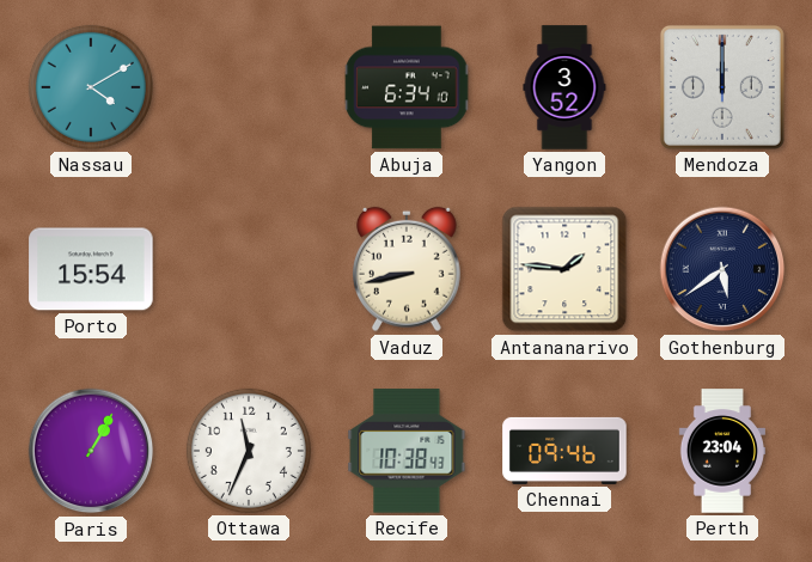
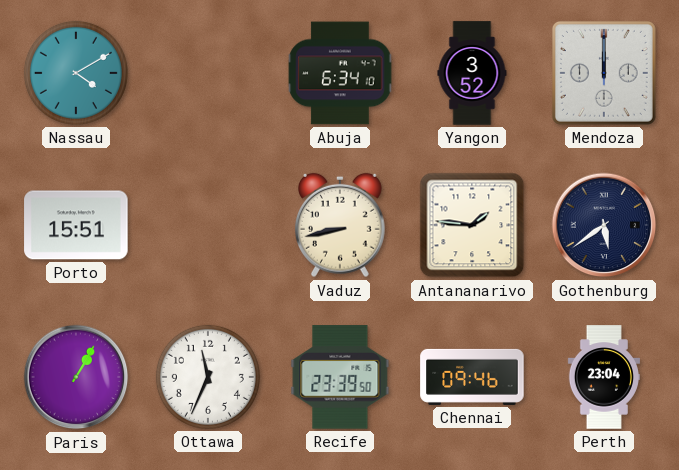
Porto: 15:54 -> 15:51
Recife: 10:38 -> 23:39
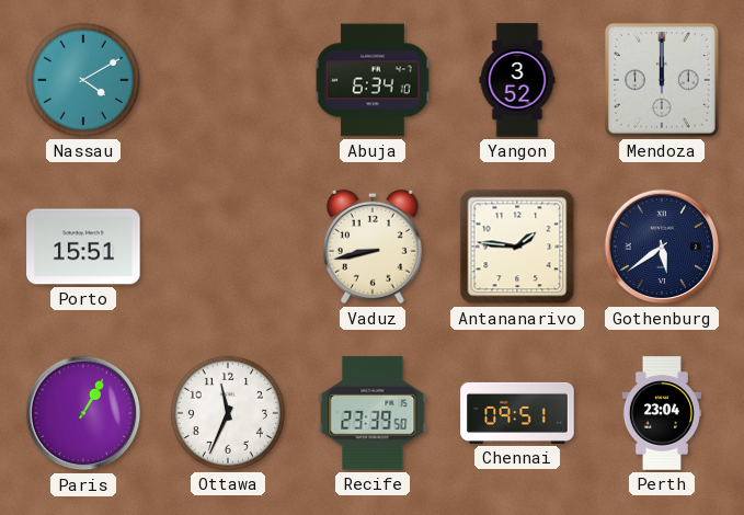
Chennai: 09:46 -> 09:51
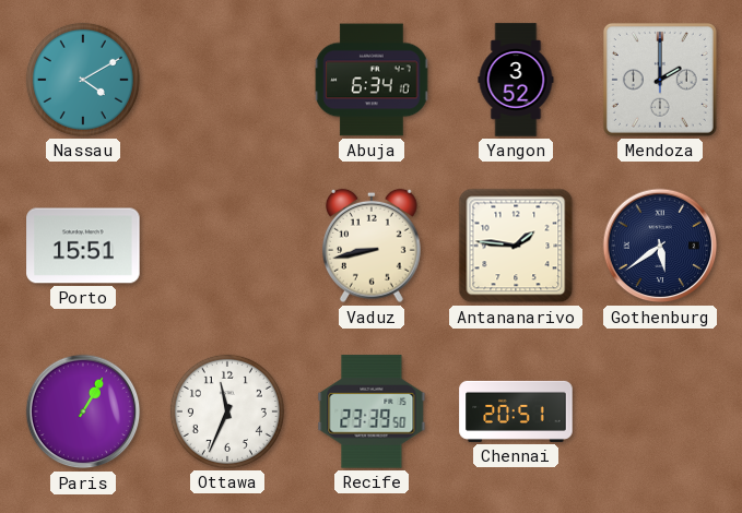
Mendoza: 12:00 -> 2:00
Chennai: 09:51 -> 20:51
Perth: 23:04 -> none
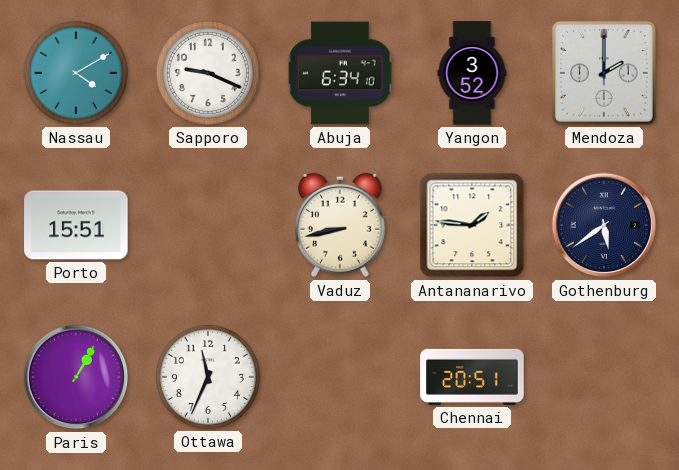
Sapporo: none -> 9:19
Recife: 23:39 -> none
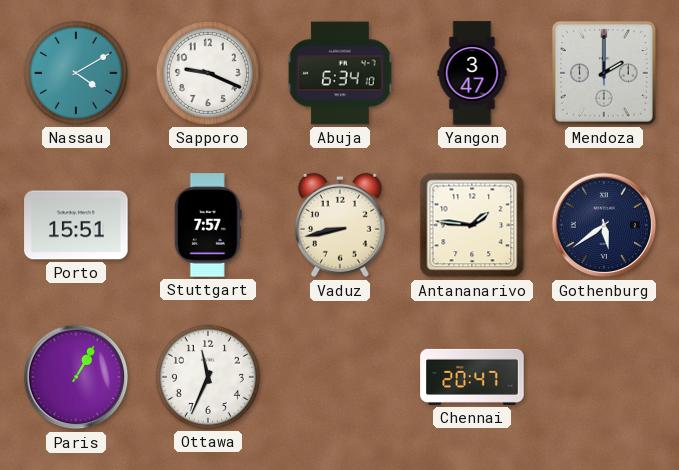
Yangon: 3:52 -> 3:47
Stuttgart: none -> 7:57
Chennai: 20:51 -> 20:47
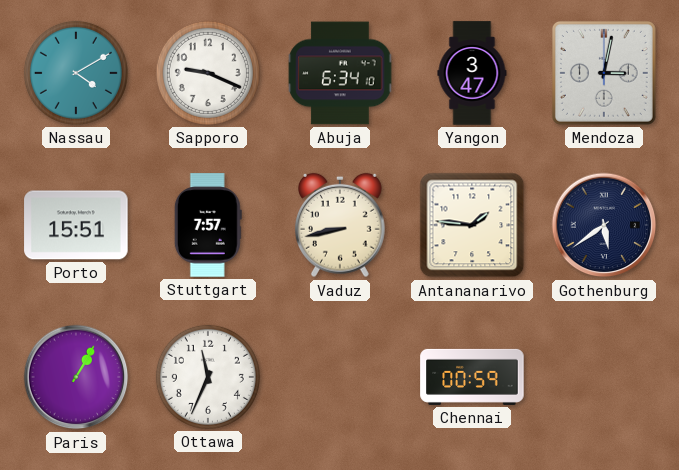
Mendoza: 2:00 -> 3:02
Chennai: 20:47 -> 00:59
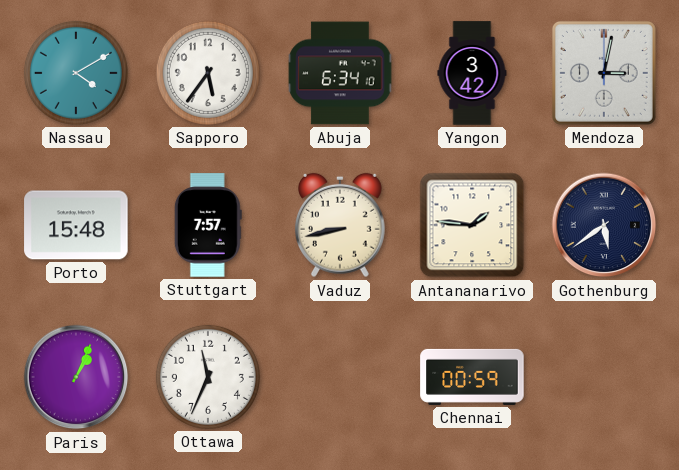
Sapporo: 9:19 -> 5:36
Yangon: 3:47 -> 3:42
Porto: 15:51 -> 15:48
Paris: 1:05 -> 1:04
